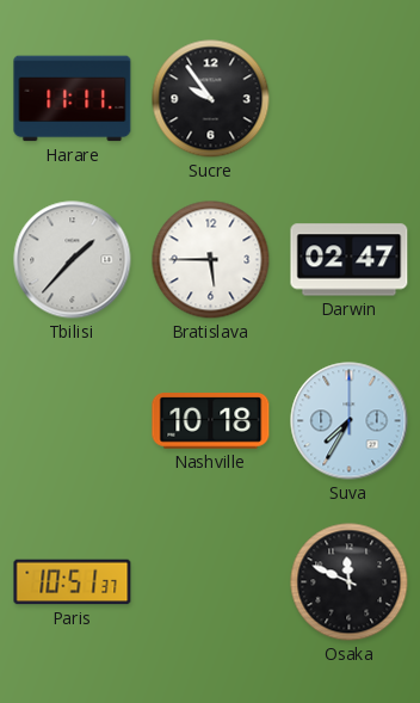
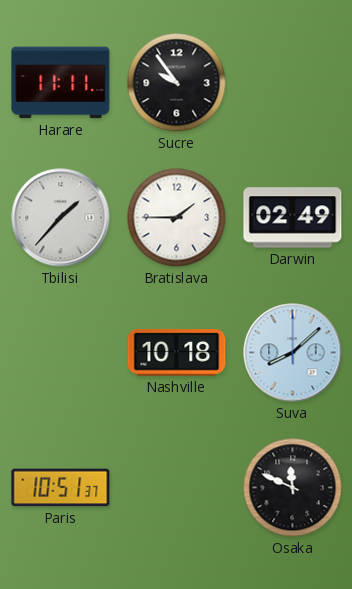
Bratislava: 5:45 -> 1:45
Darwin: 02:47 -> 02:49
Suva: 7:35 -> 8:08
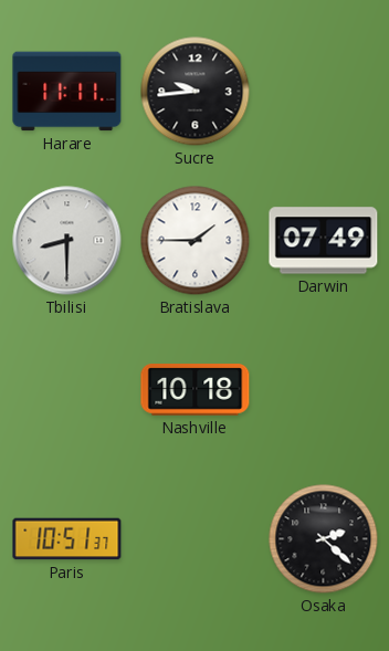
Sucre: 9:54 -> 9:44
Tbilisi: 1:37 -> 8:30
Darwin: 02:49 -> 07:49
Suva: 8:08 -> none
Osaka: 11:49 -> 2:22
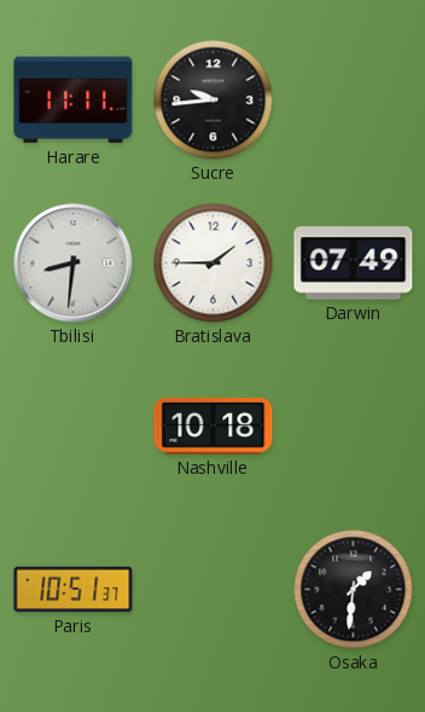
Tbilisi: 8:30 -> 8:31
Osaka: 2:22 -> 1:31
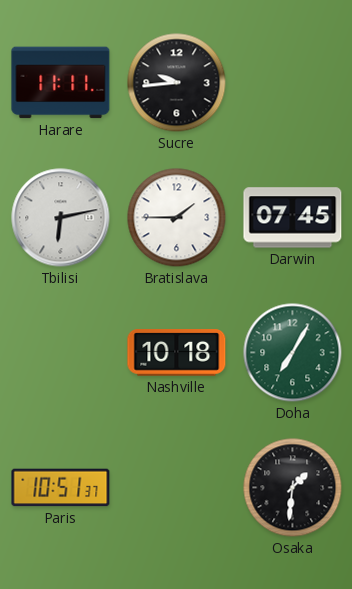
Tbilisi: 8:31 -> 6:13
Darwin: 07:49 -> 07:45
Doha: none -> 7:05
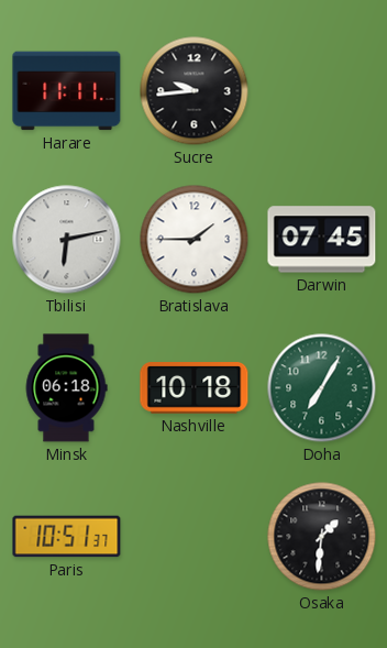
Minsk: none -> 06:18
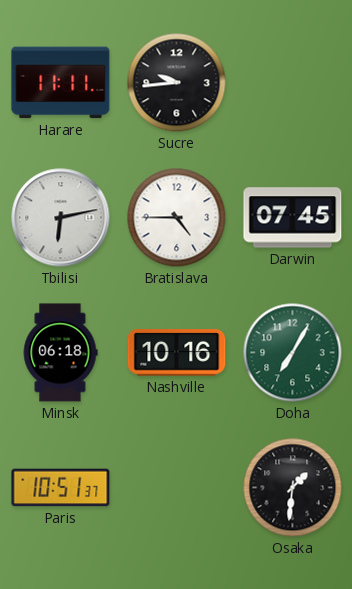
Bratislava: 1:45 -> 4:45
Nashville: 10:18 -> 10:16
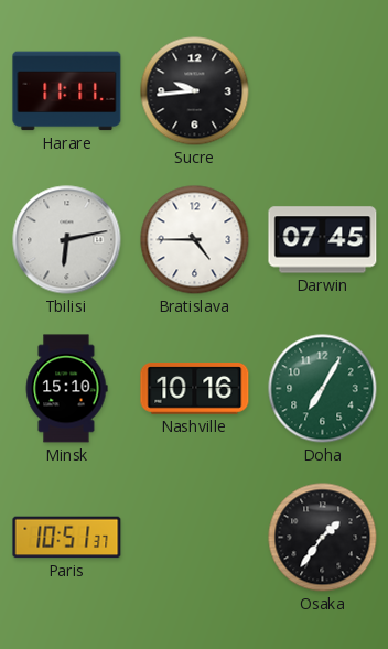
Minsk: 06:18 -> 15:10
Osaka: 1:31 -> 1:36
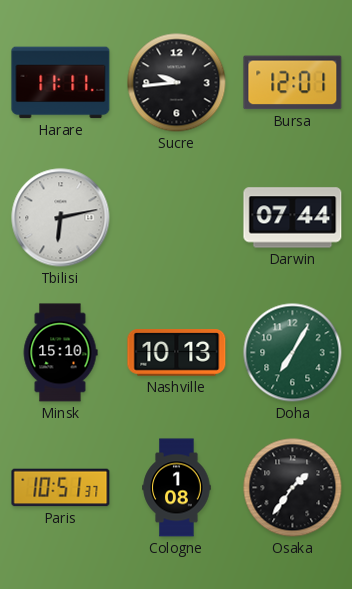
Bursa: none -> 12:01
Bratislava: 4:45 -> none
Darwin: 07:45 -> 07:44
Nashville: 10:16 -> 10:13
Cologne: none -> 1:08
